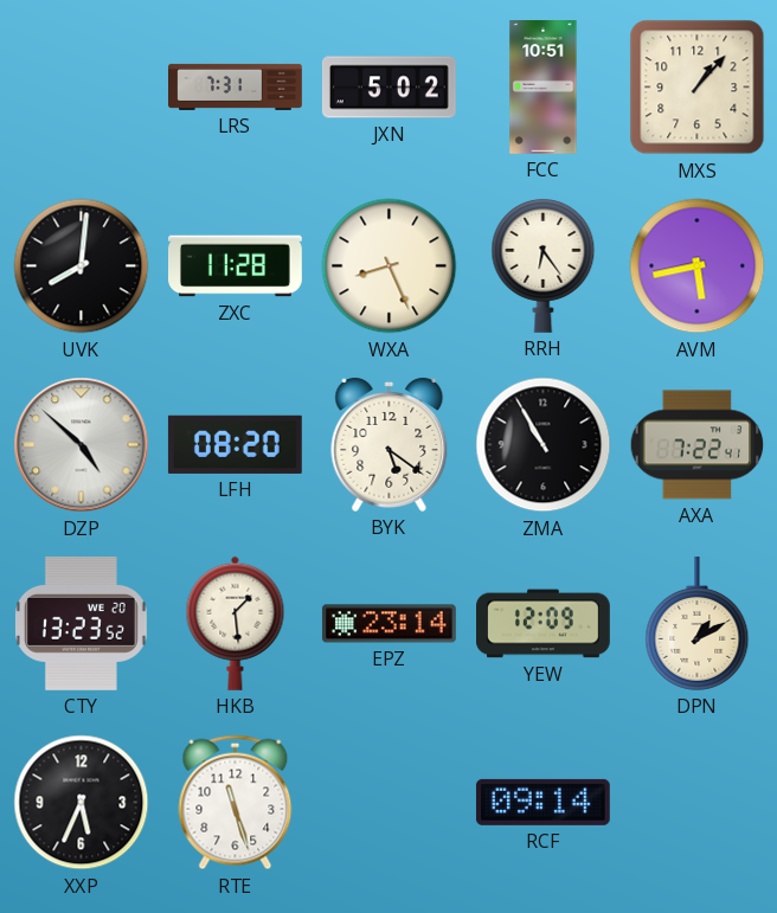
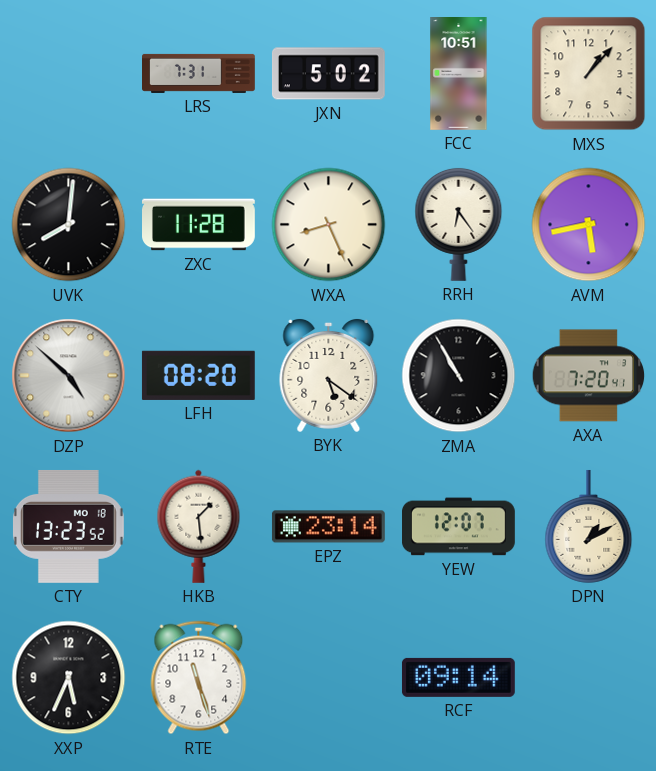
AXA: 7:22 -> 7:20
CTY date: WE 20 -> MO 18
YEW: 12:09 -> 12:07
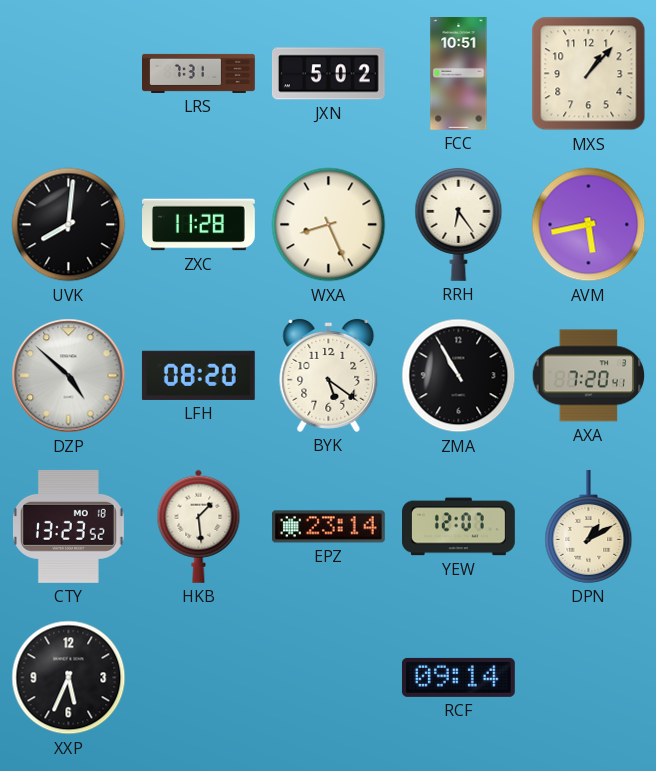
RTE: 11:27 -> none
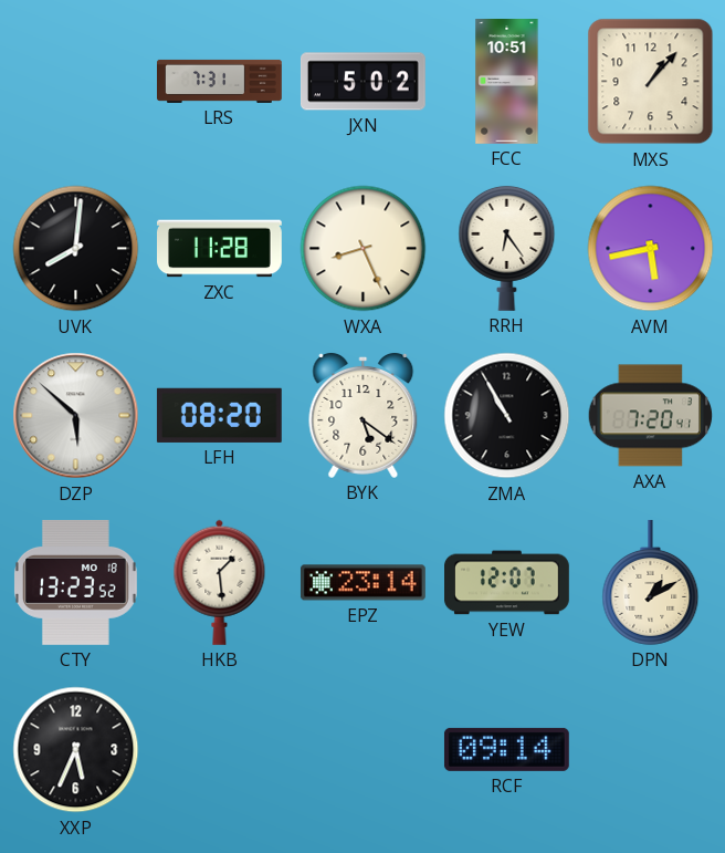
DZP: 4:52 -> 5:52
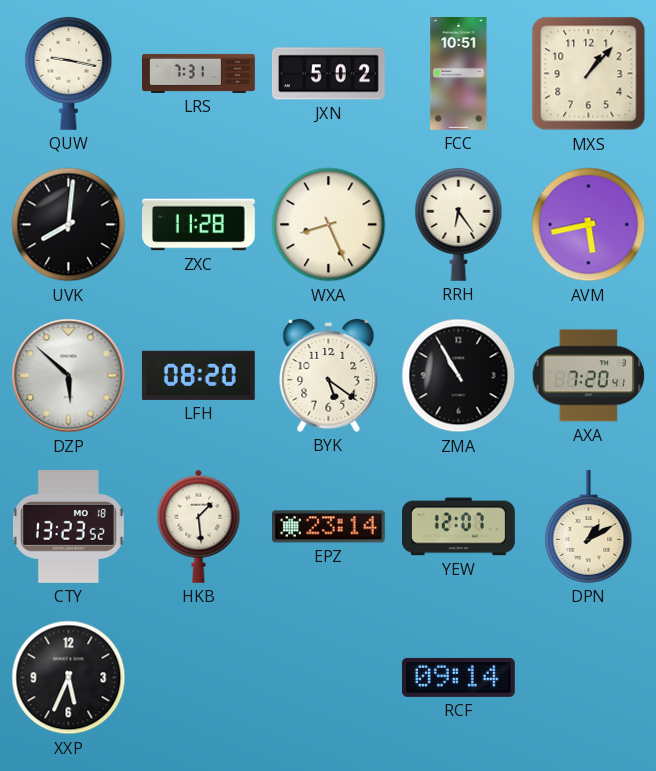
QUW: none -> 9:17
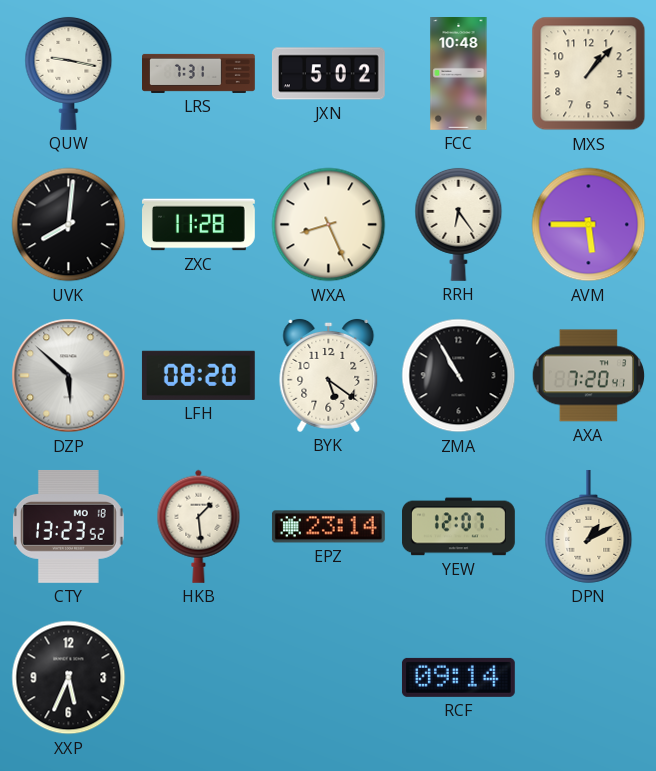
FCC: 10:51 -> 10:48
AVM: 5:43 -> 5:45
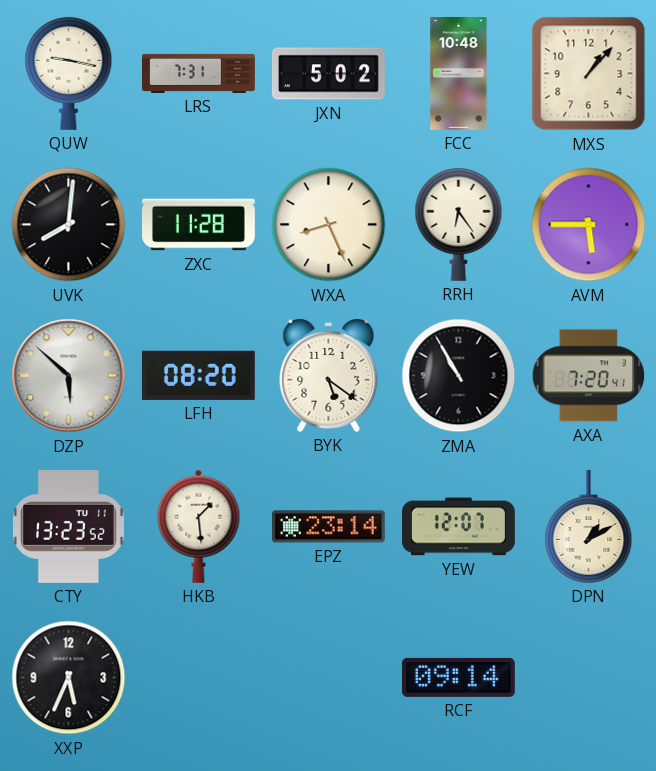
CTY date: MO 18 -> TU 11
